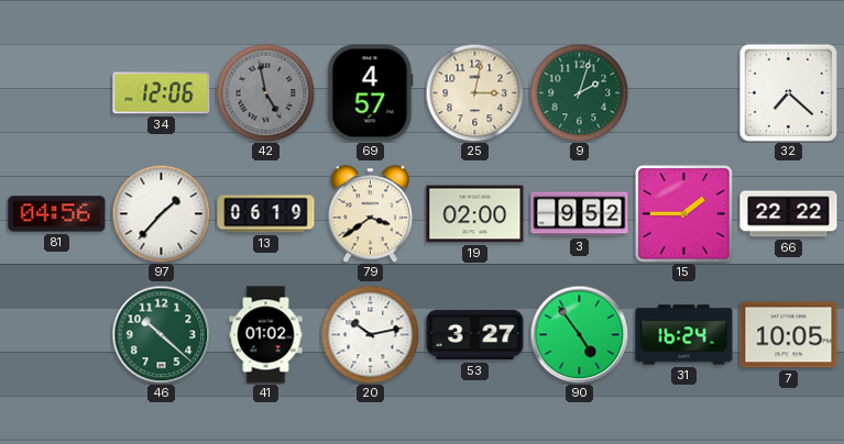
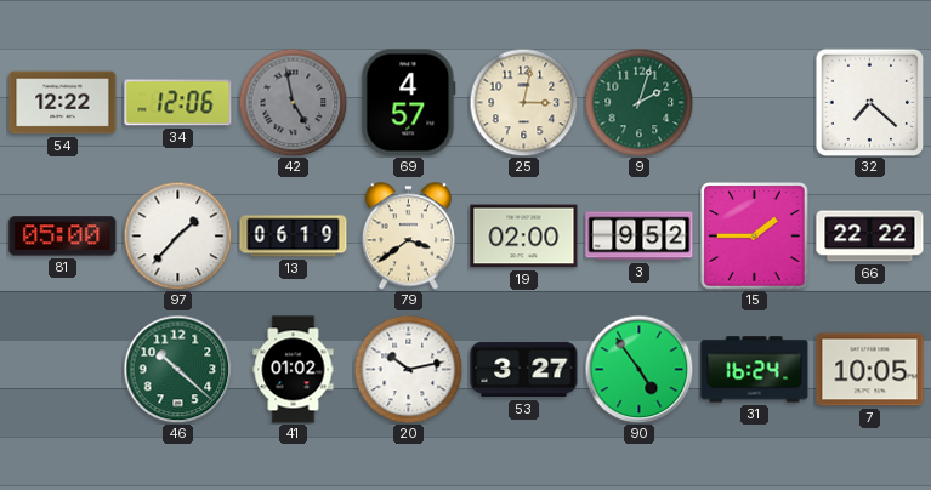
54: none -> 12:22
81: 04:56 -> 05:00
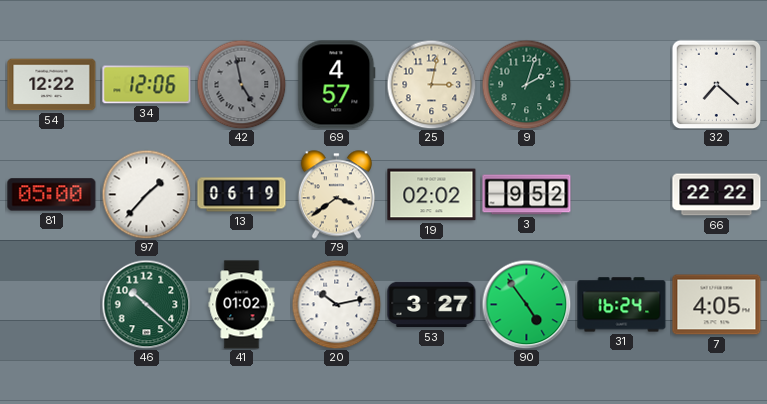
19: 02:00 -> 02:02
15: 1:45 -> none
7: 10:05 -> 4:05
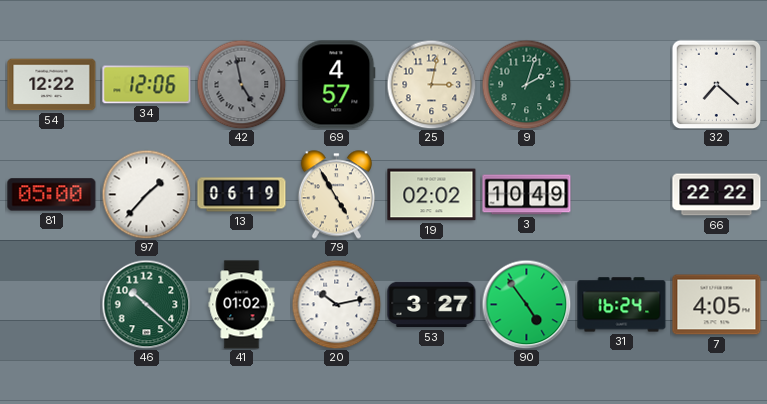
79: 3:39 -> 4:55
3: 9:52 -> 10:49
